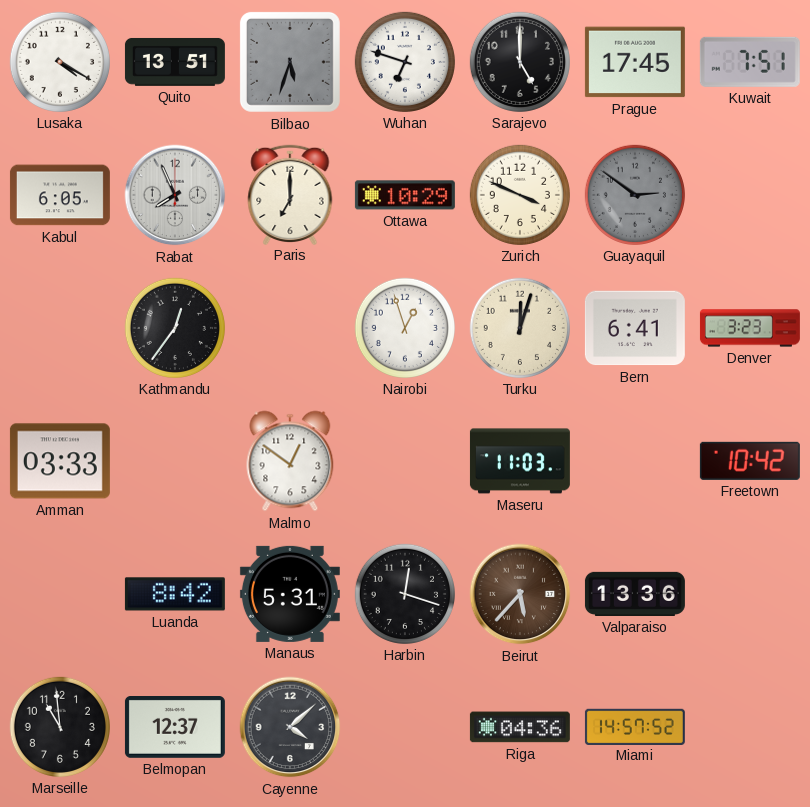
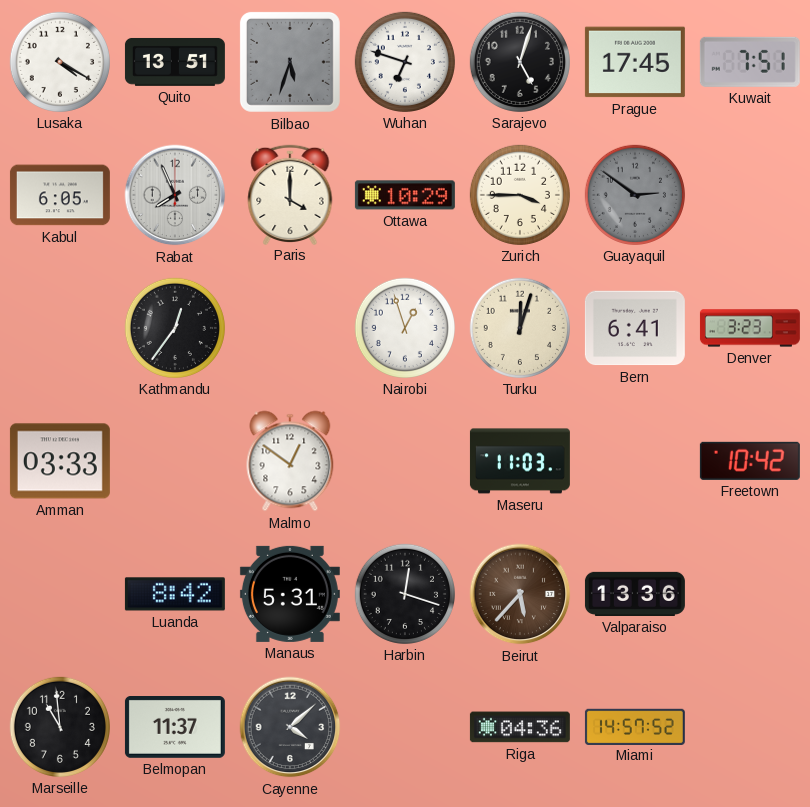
Sarajevo: 5:00 -> 5:03
Paris: 7:00 -> 4:00
Zurich: 3:49 -> 3:45
Belmopan: 12:37 -> 11:37
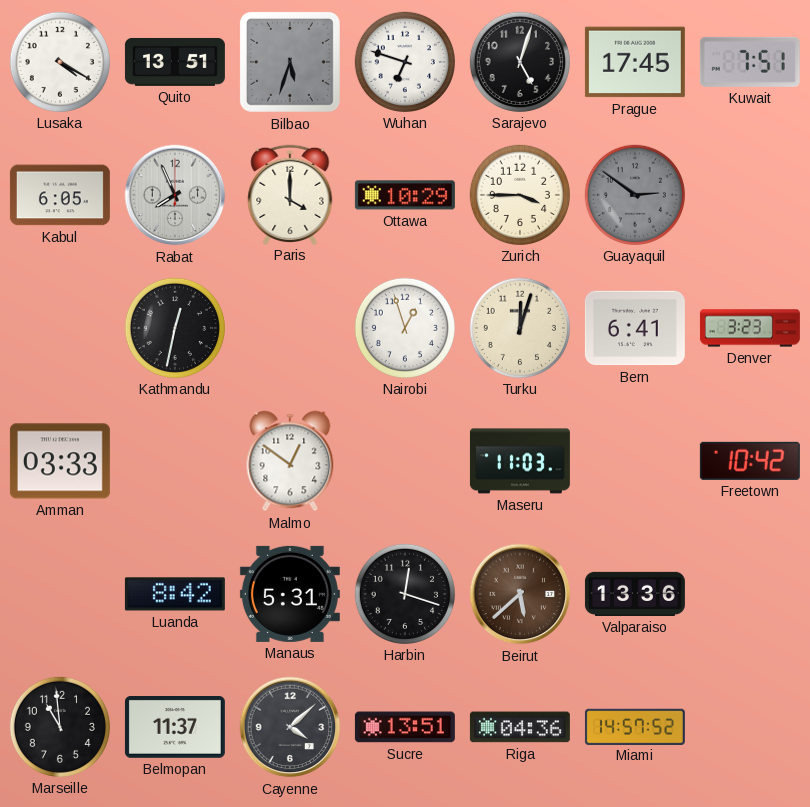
Kathmandu: 12:36 -> 12:32
Beirut: 5:37 -> 5:38
Sucre: none -> 13:51
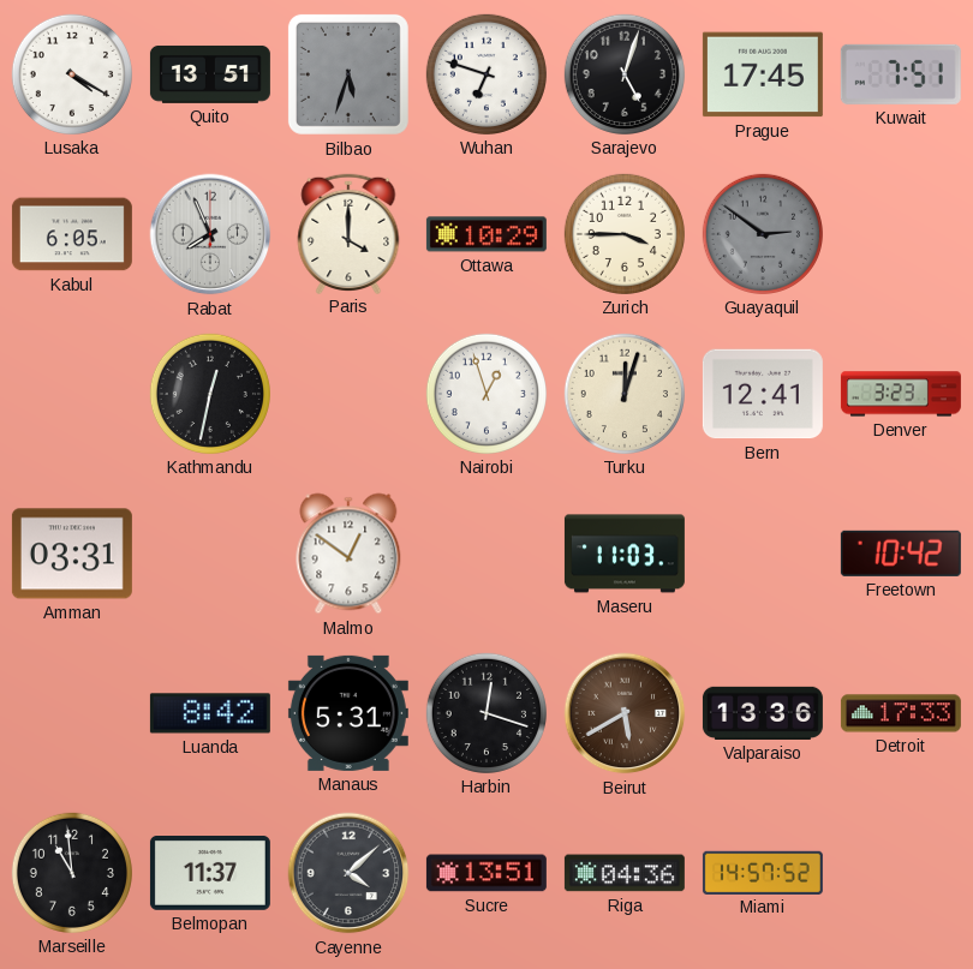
Bern: 6:41 -> 12:41
Amman: 03:33 -> 03:31
Beirut: 5:38 -> 5:40
Detroit: none -> 17:33
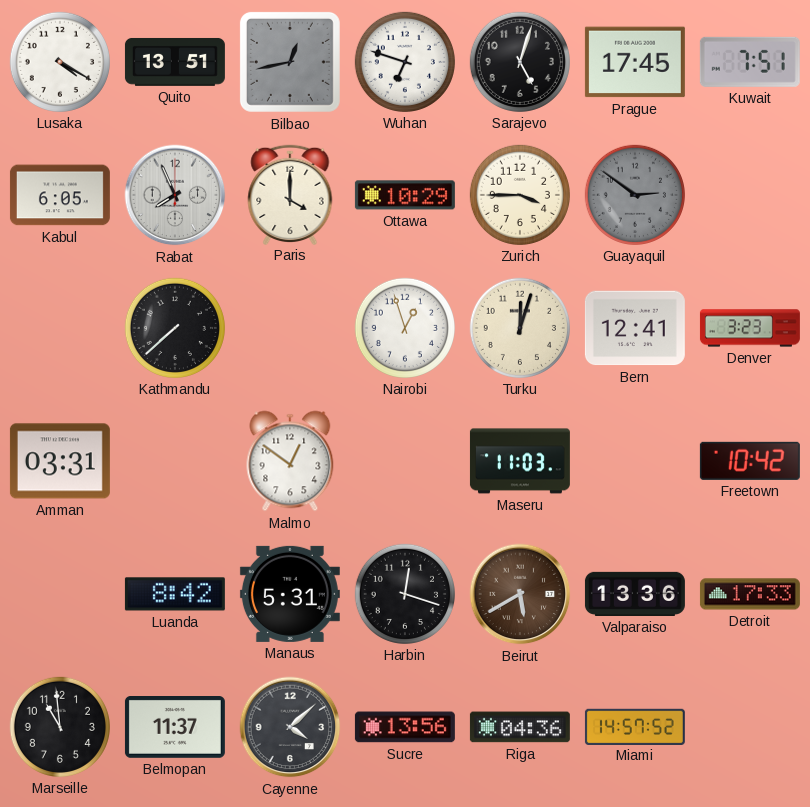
Bilbao: 5:33 -> 12:43
Kathmandu: 12:32 -> 7:38
Sucre: 13:51 -> 13:56
